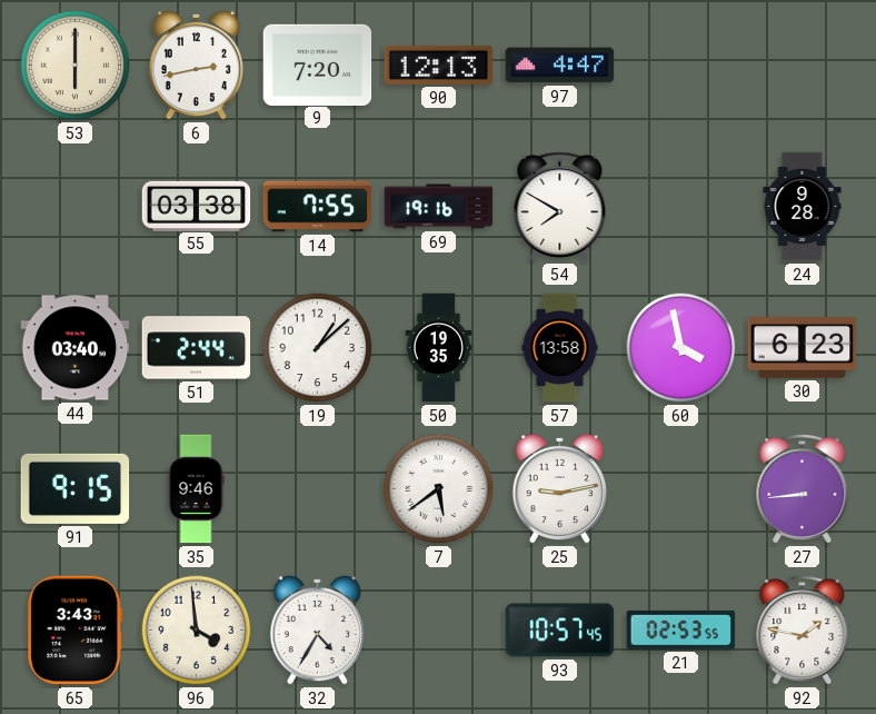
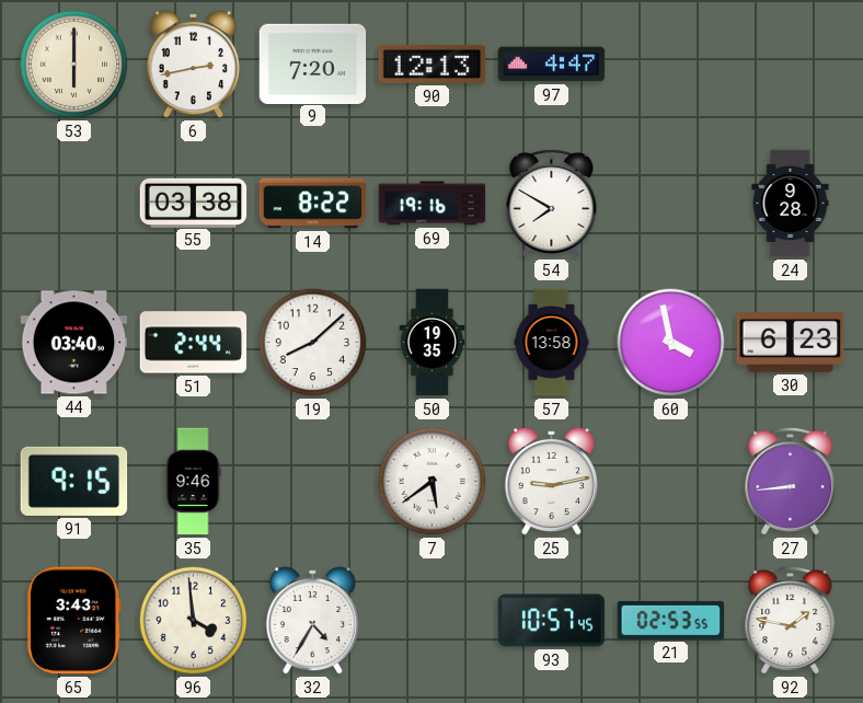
14: 7:55 -> 8:22
19: 1:08 -> 8:08
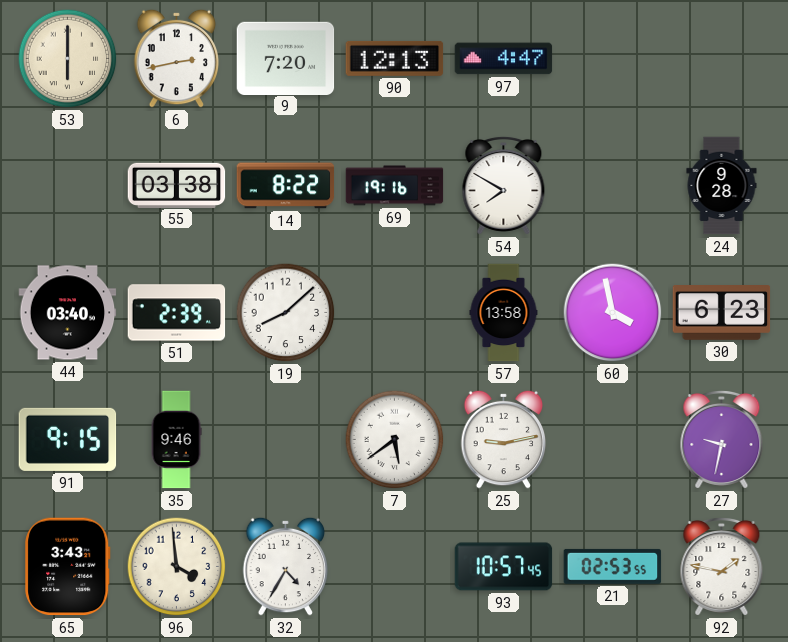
51: 2:44 -> 2:39
50: 19:35 -> none
27: 8:44 -> 9:32
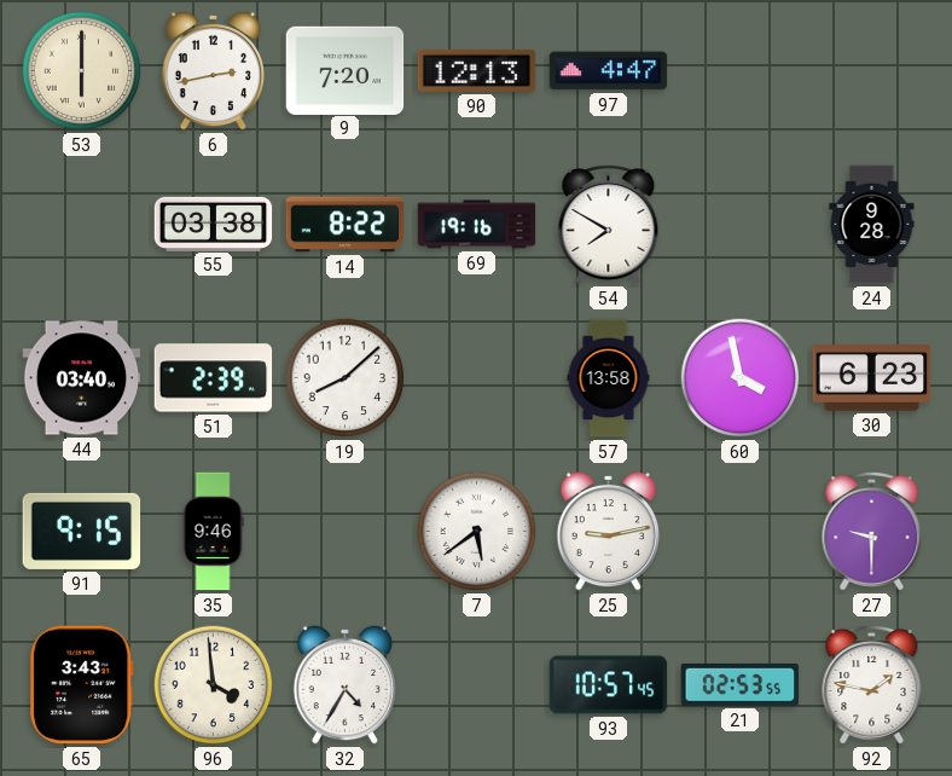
27: 9:32 -> 9:30
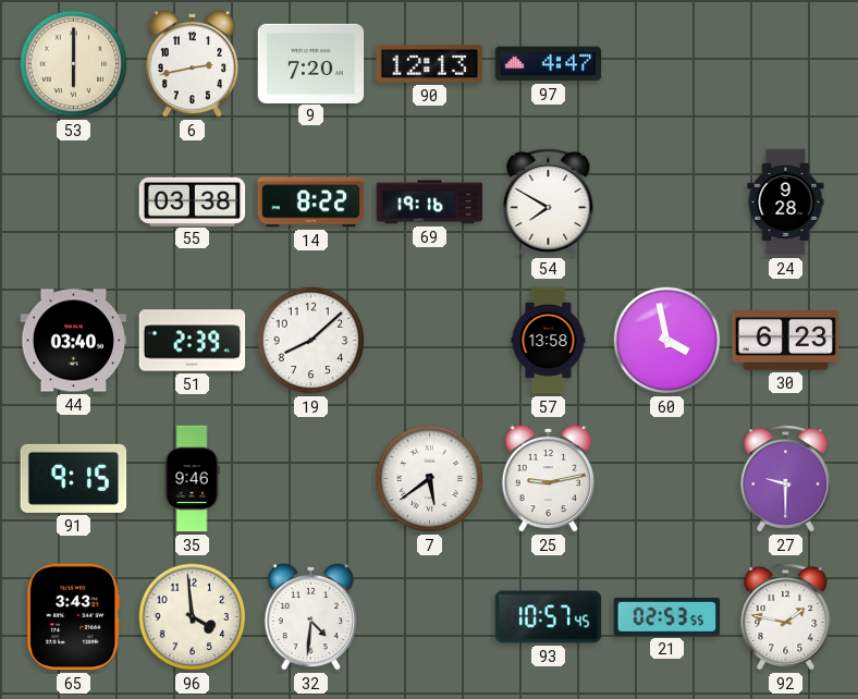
32: 4:35 -> 4:31
